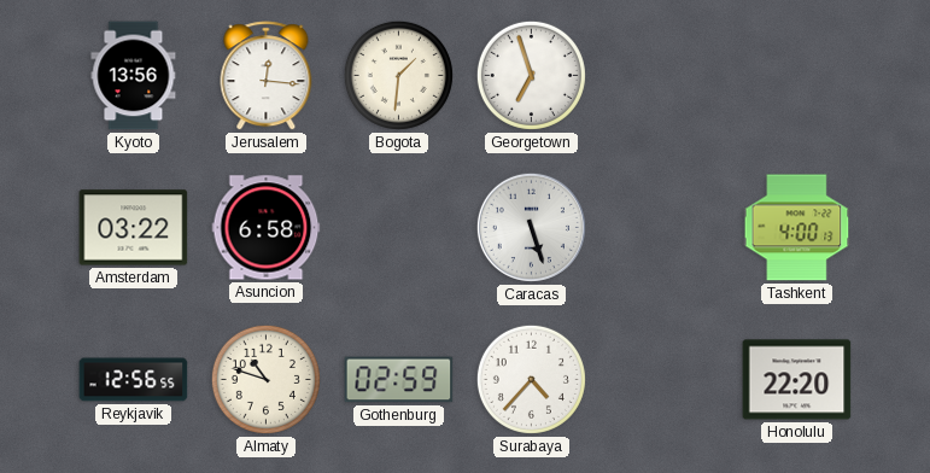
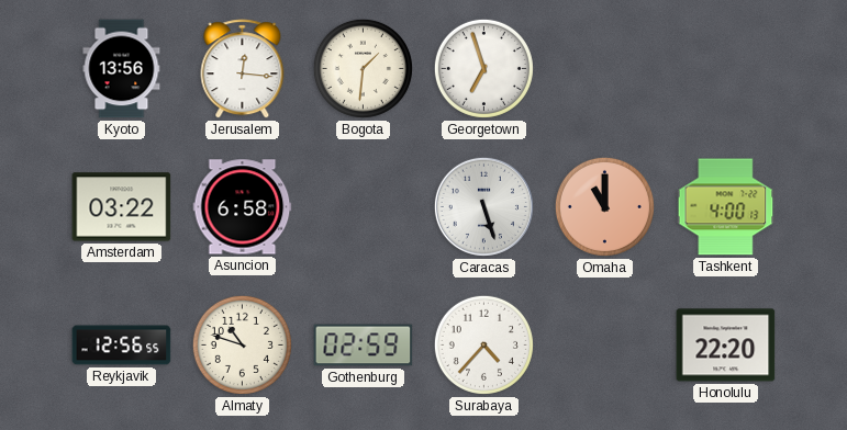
Omaha: none -> 11:00
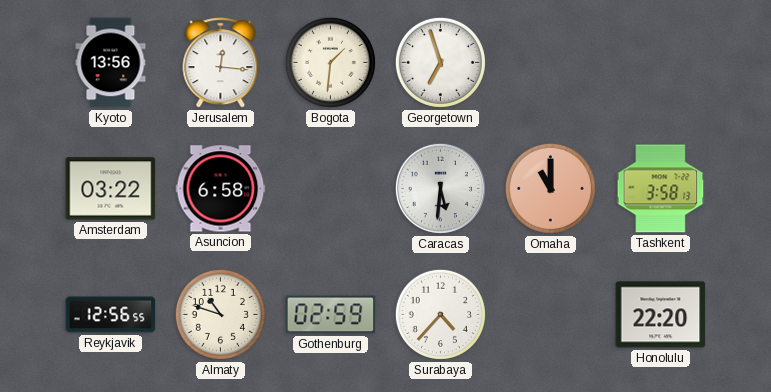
Caracas: 5:27 -> 5:31
Tashkent: 4:00 -> 3:58
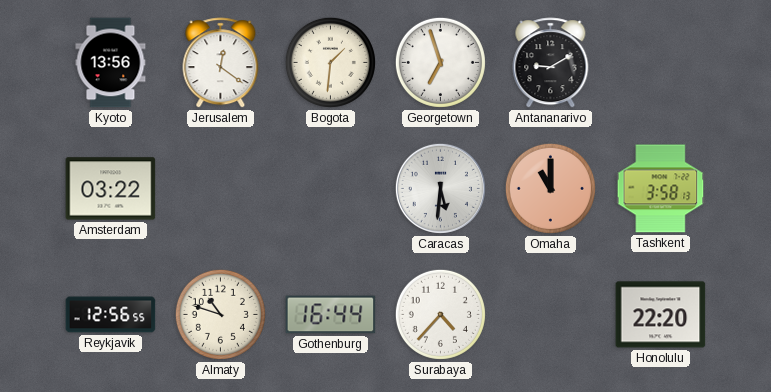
Jerusalem: 12:16 -> 12:21
Antananarivo: none -> 9:10
Asuncion: 6:58 -> none
Gothenburg: 02:59 -> 16:44
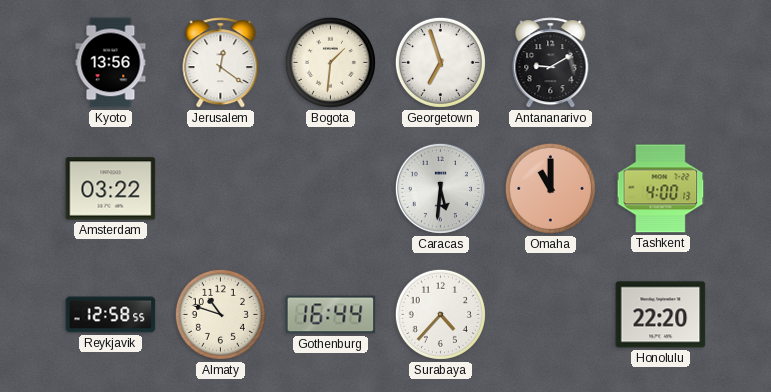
Tashkent: 3:58 -> 4:00
Reykjavik: 12:56 -> 12:58
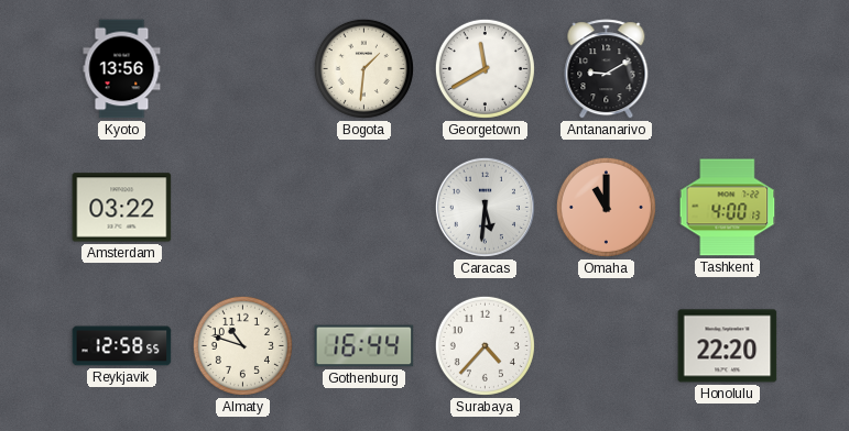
Jerusalem: 12:21 -> none
Georgetown: 6:57 -> 11:40
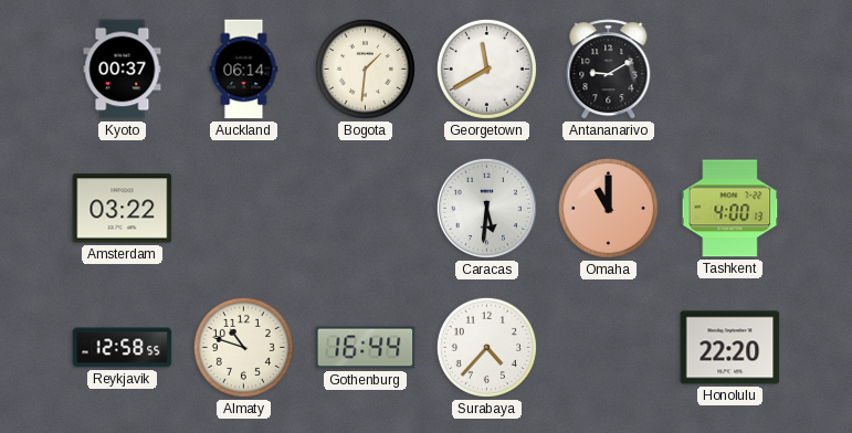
Kyoto: 13:56 -> 00:37
Auckland: none -> 06:14
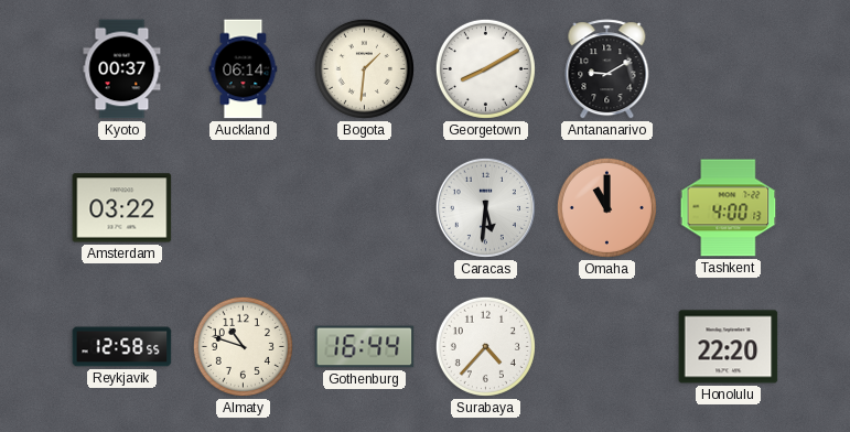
Georgetown: 11:40 -> 8:10
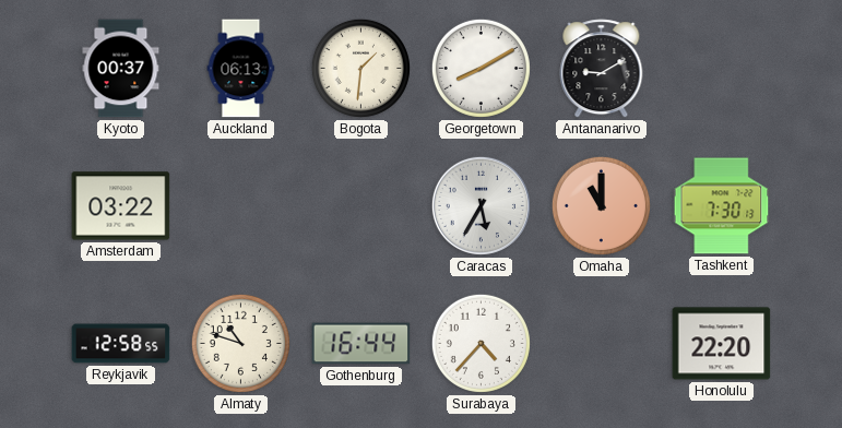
Auckland: 06:14 -> 06:13
Caracas: 5:31 -> 5:35
Tashkent: 4:00 -> 7:30
